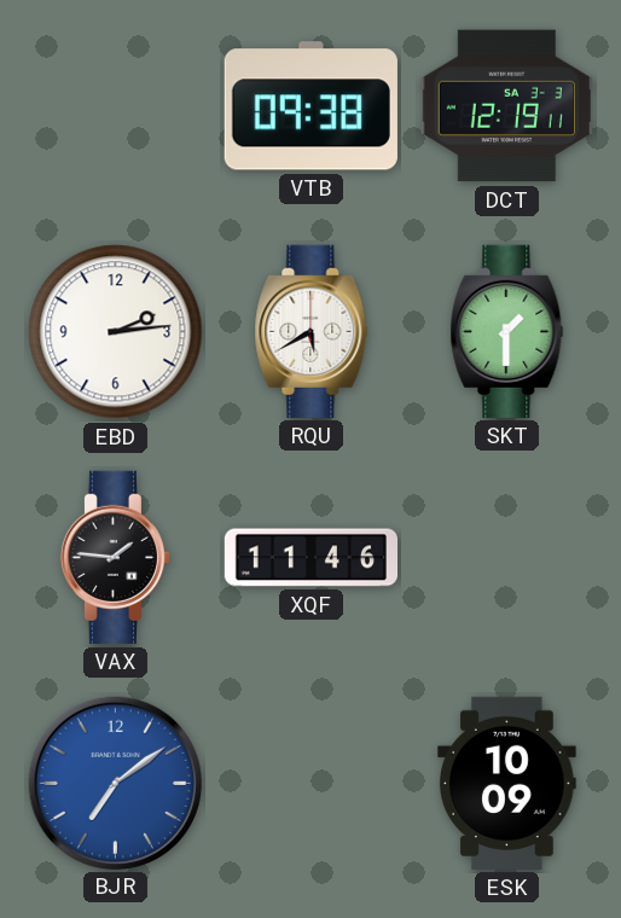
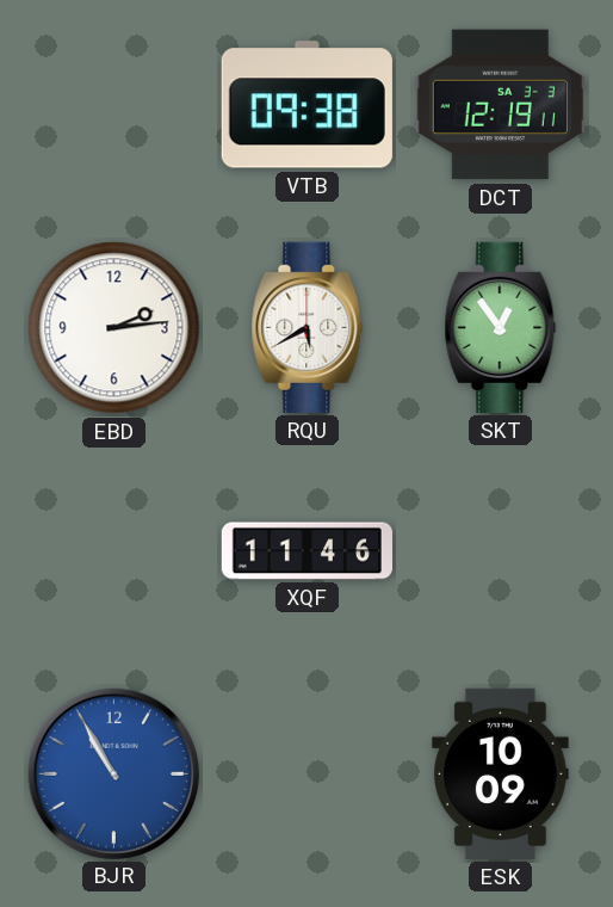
SKT: 1:30 -> 12:54
VAX: 1:46 -> none
BJR: 7:09 -> 10:55
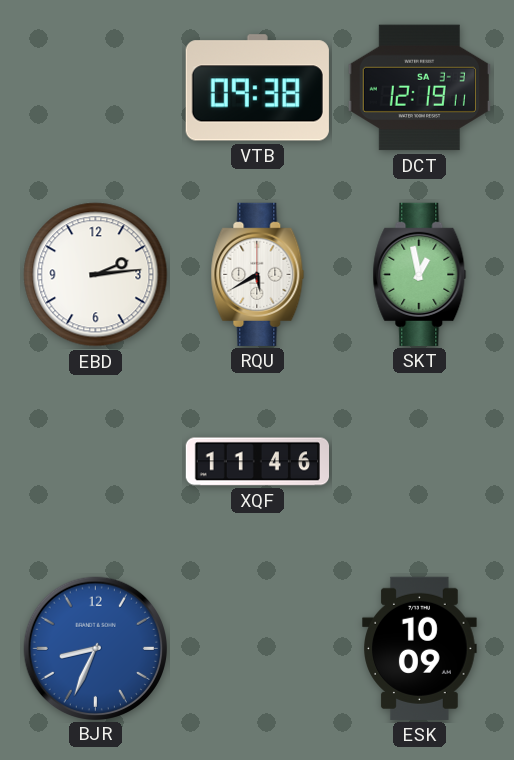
SKT: 12:54 -> 12:58
BJR: 10:55 -> 8:34
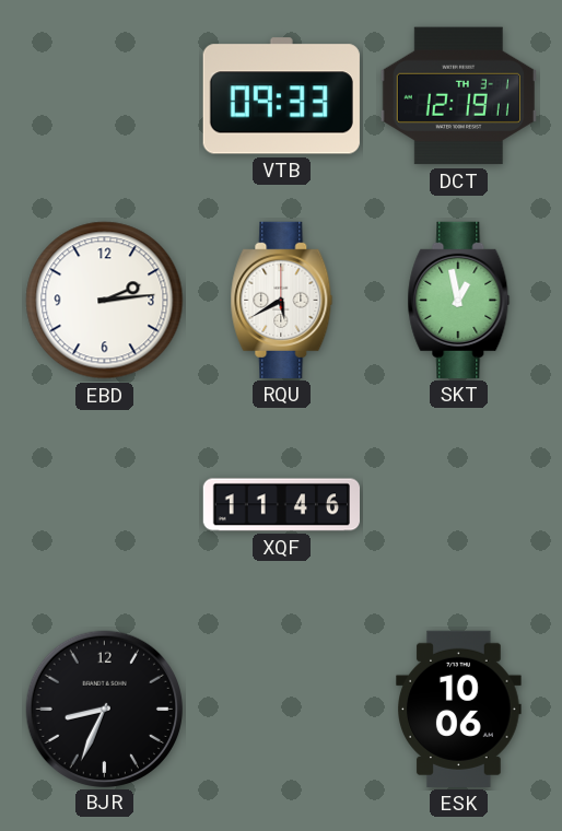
VTB: 09:38 -> 09:33
DCT date: SA 3-3 -> TH 3-1
BJR dial: blue -> black
ESK: 10:09 -> 10:06
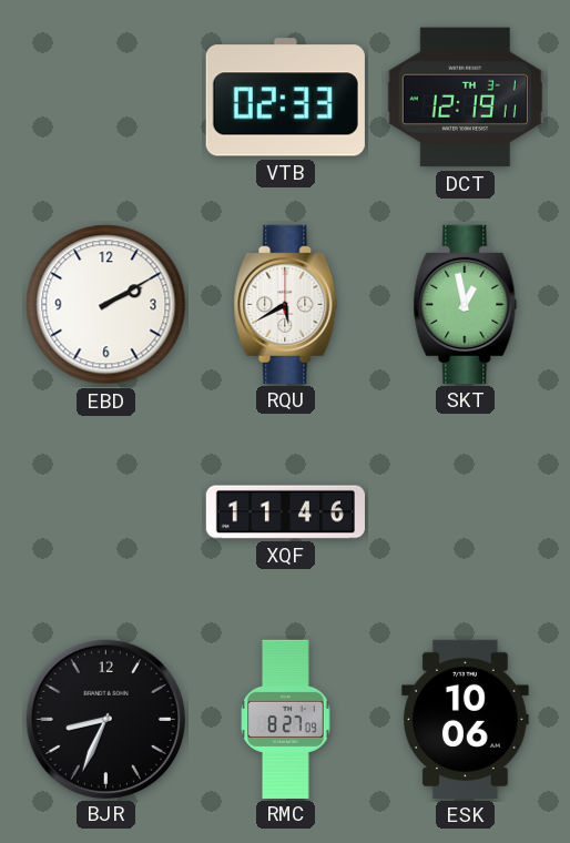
VTB: 09:33 -> 02:33
EBD: 2:14 -> 2:10
RMC: none -> 8:27
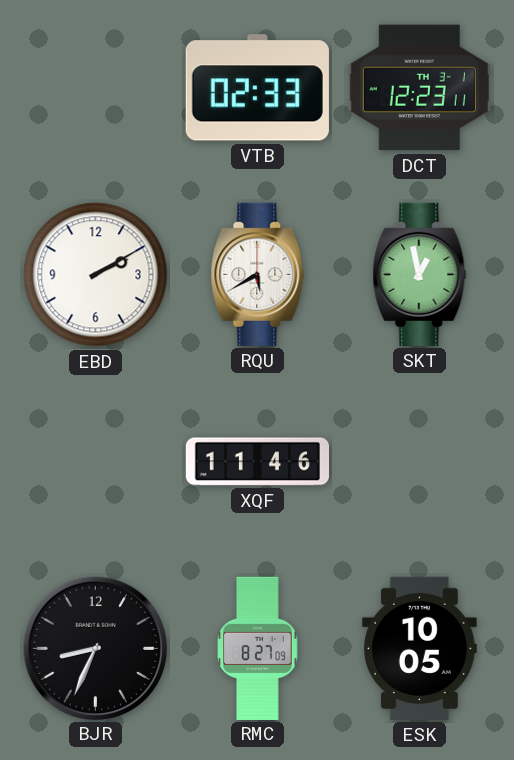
DCT: 12:19 -> 12:23
ESK: 10:06 -> 10:05
